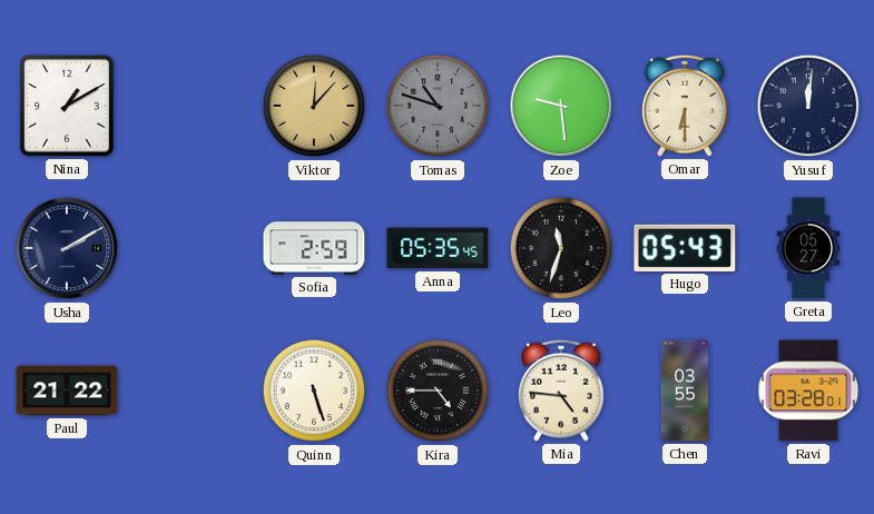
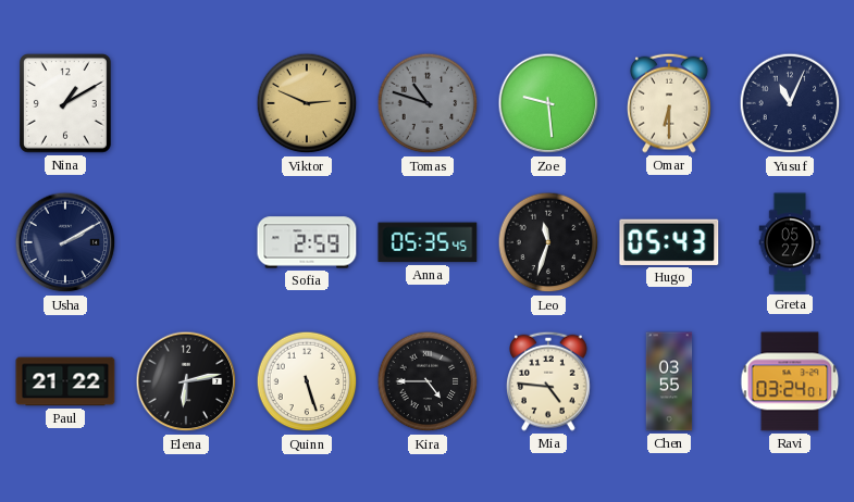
Viktor: 12:07 -> 2:49
Yusuf: 12:01 -> 11:04
Elena: none -> 6:13
Ravi: 03:28 -> 03:24
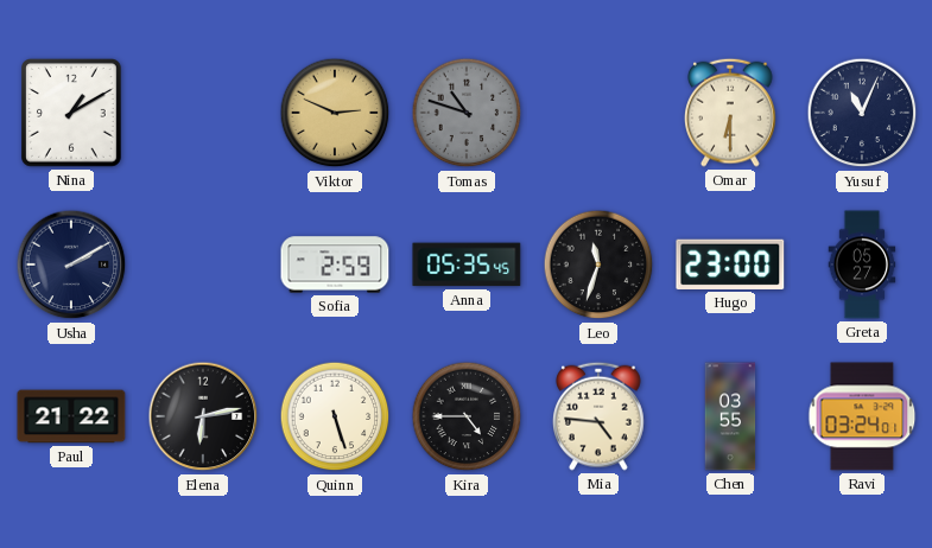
Zoe: 9:29 -> none
Hugo: 05:43 -> 23:00
